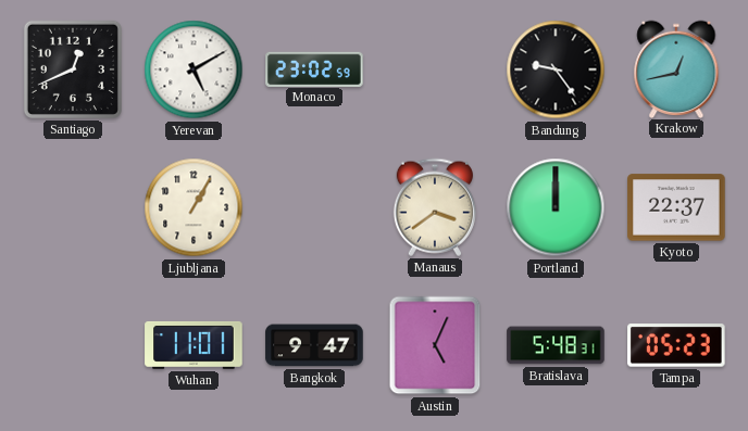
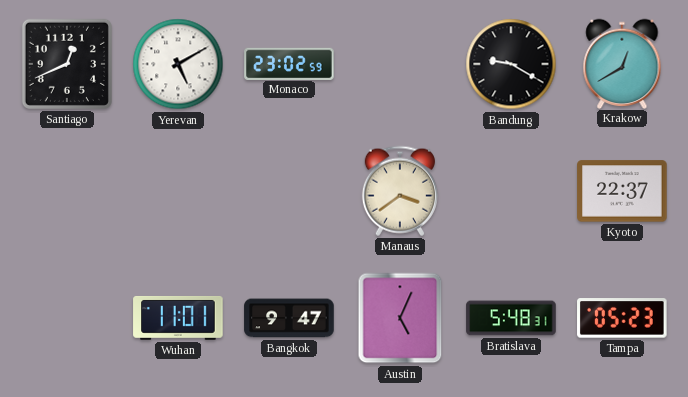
Bandung: 9:24 -> 9:20
Krakow: 12:43 -> 12:40
Ljubljana: 1:05 -> none
Portland: 12:00 -> none
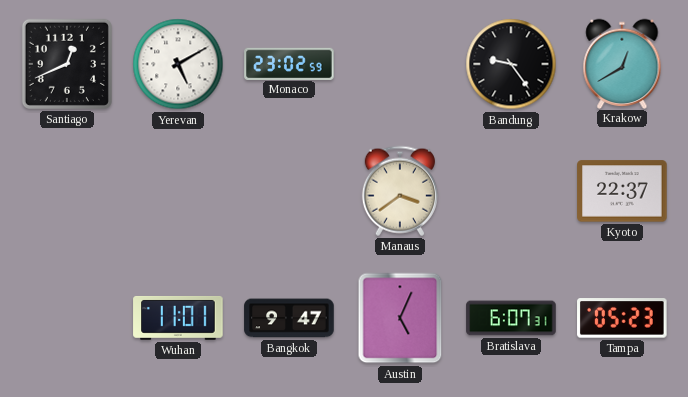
Bandung: 9:20 -> 9:24
Bratislava: 5:48 -> 6:07
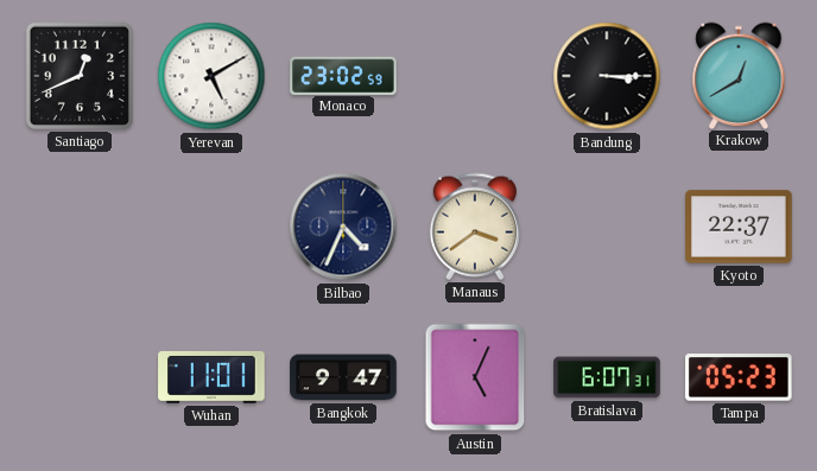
Bandung: 9:24 -> 3:15
Bilbao: none -> 4:34
